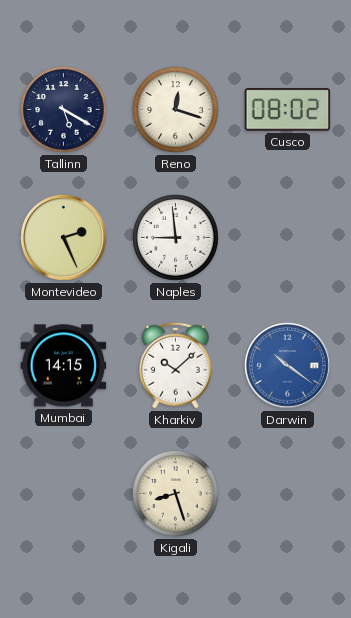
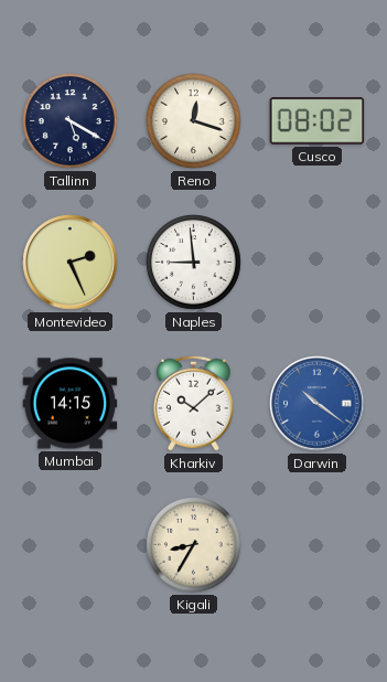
Kigali: 8:27 -> 8:35
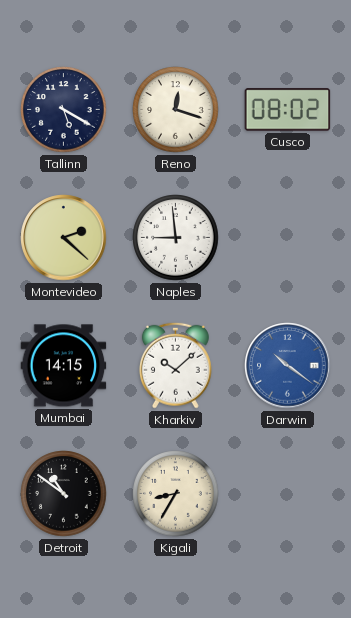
Montevideo: 2:26 -> 2:22
Detroit: none -> 10:51
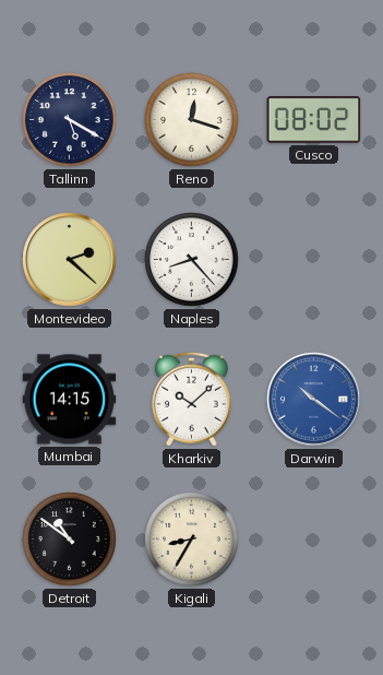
Naples: 8:59 -> 8:23
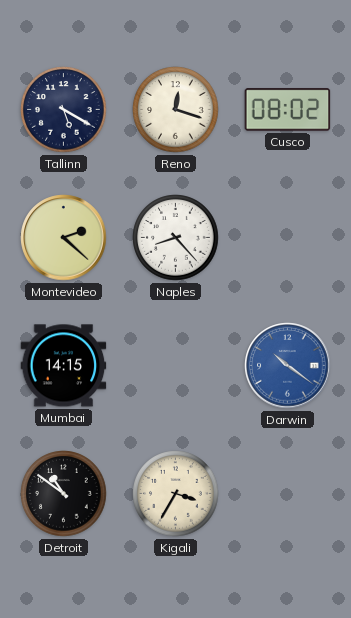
Kharkiv: 10:08 -> none
Kigali: 8:35 -> 3:35
